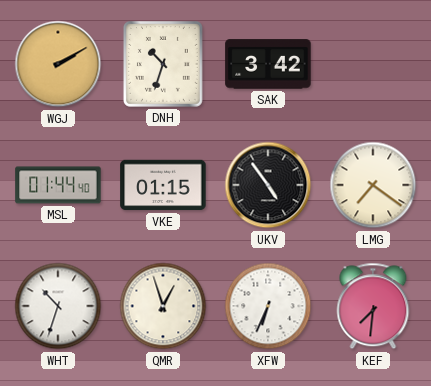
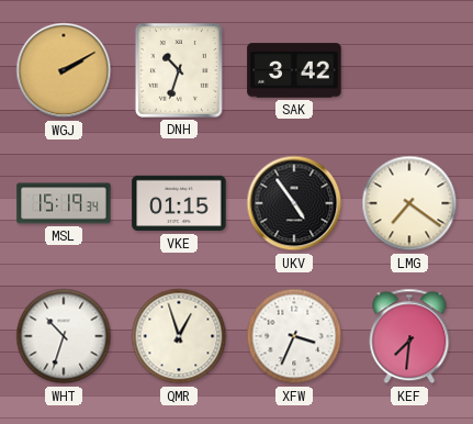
MSL: 01:44 -> 15:19
XFW: 6:34 -> 3:34
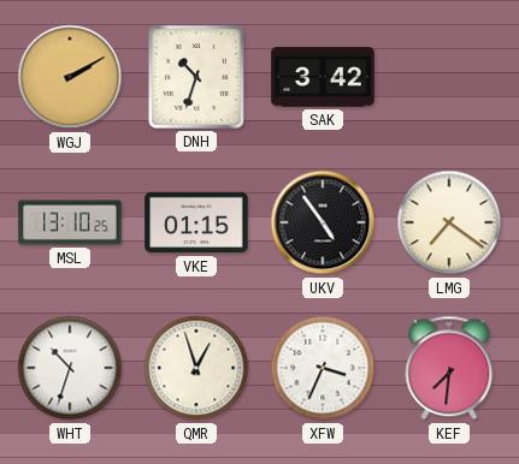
MSL: 15:19 -> 13:10
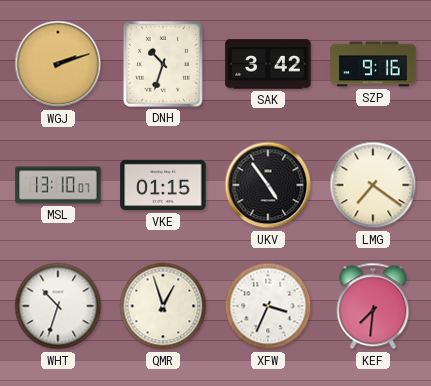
WGJ: 2:10 -> 2:12
SZP: none -> 9:16
MSL: 13:10:25 -> 13:10:07
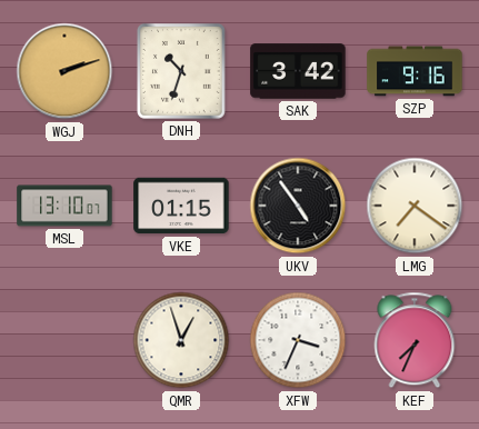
WHT: 10:33 -> none
KEF: 7:31 -> 7:34
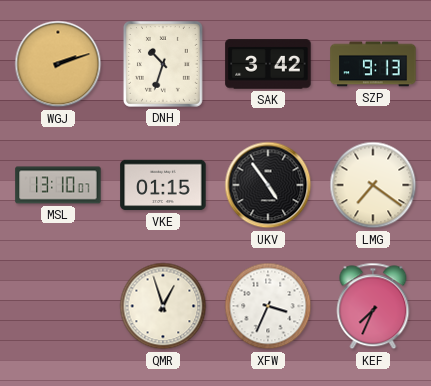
SZP: 9:16 -> 9:13
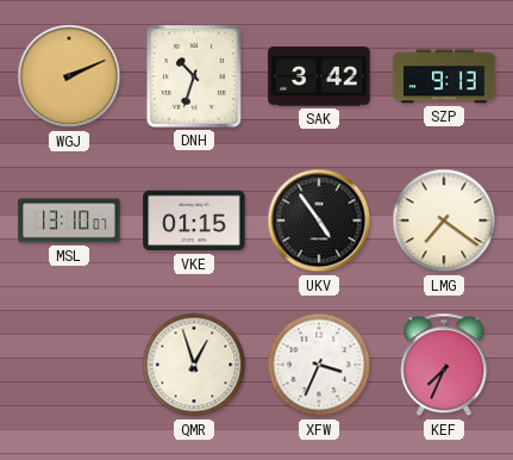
WGJ: 2:12 -> 2:11
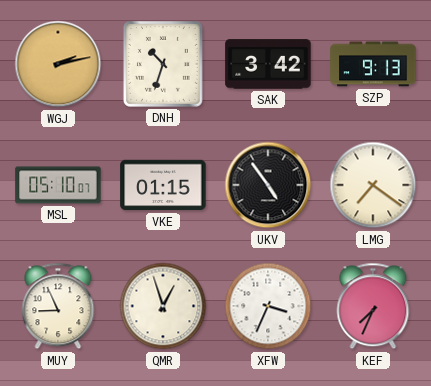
WGJ: 2:11 -> 2:13
MSL: 13:10 -> 05:10
MUY: none -> 8:56
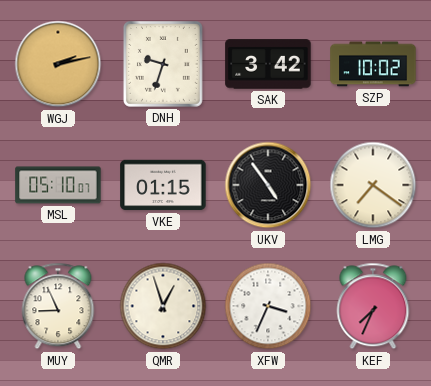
DNH: 10:33 -> 9:33
SZP: 9:13 -> 10:02
